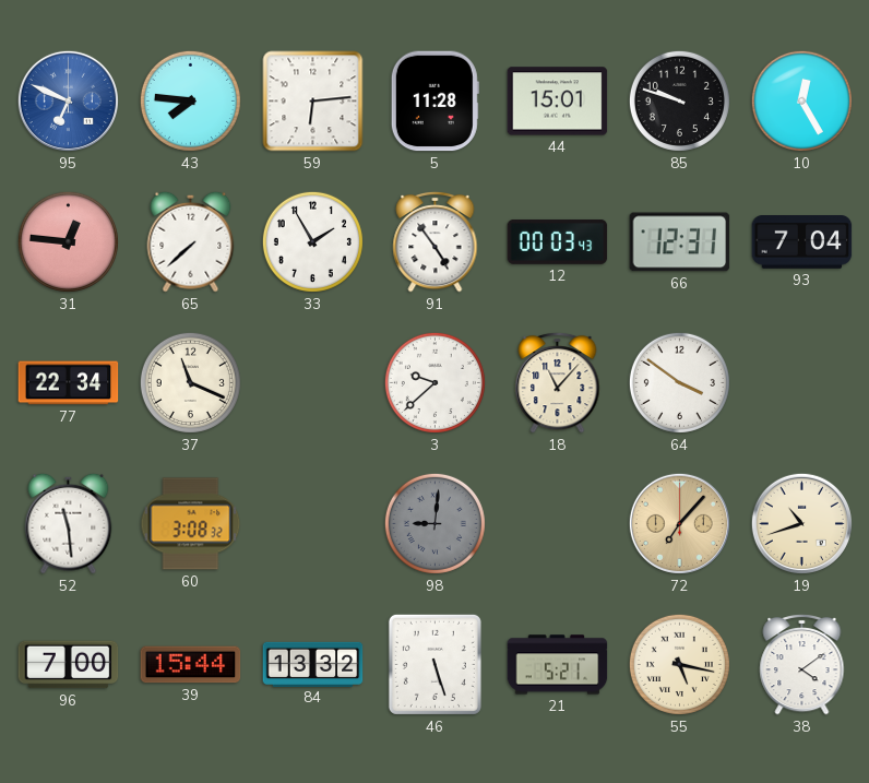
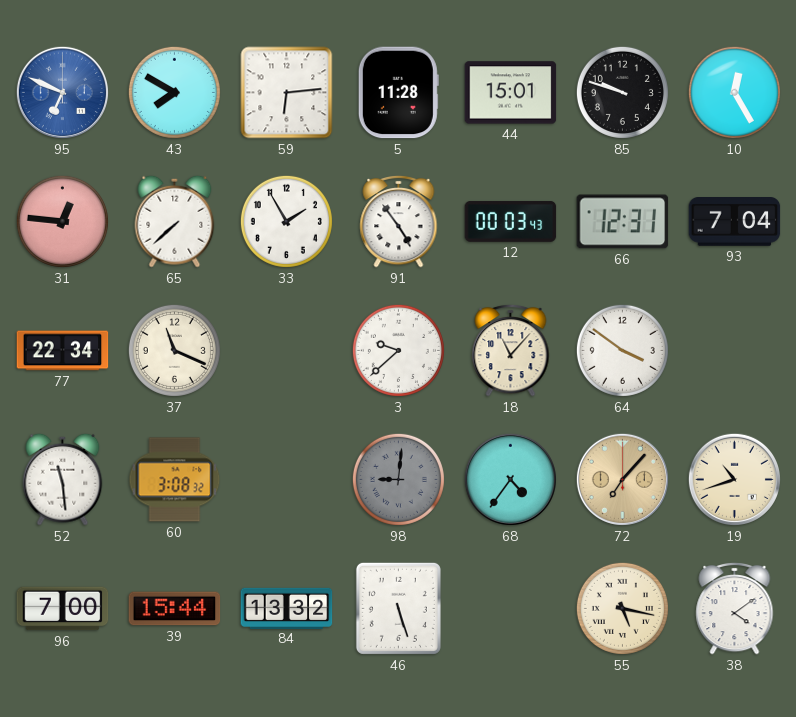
43: 7:46 -> 7:50
68: none -> 4:36
21: 5:21 -> none
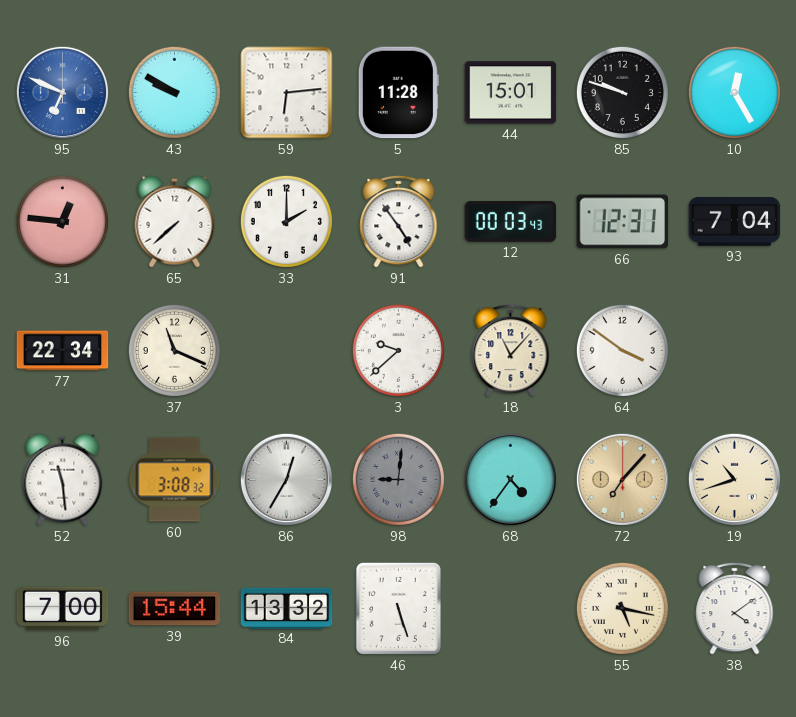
43: 7:50 -> 9:50
33: 1:55 -> 2:00
86: none -> 12:35
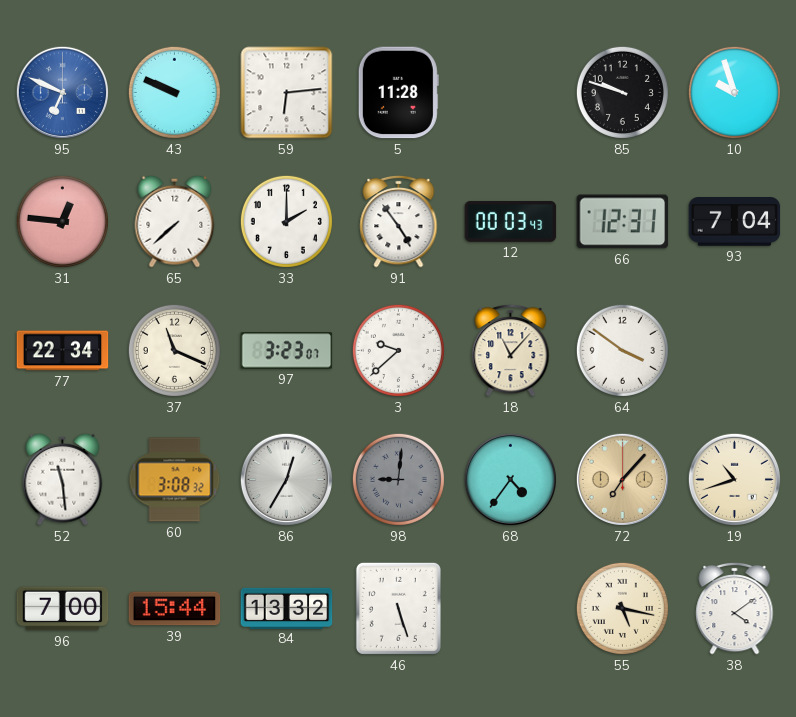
43: 9:50 -> 9:49
44: 15:01 -> none
10: 12:25 -> 9:57
97: none -> 3:23
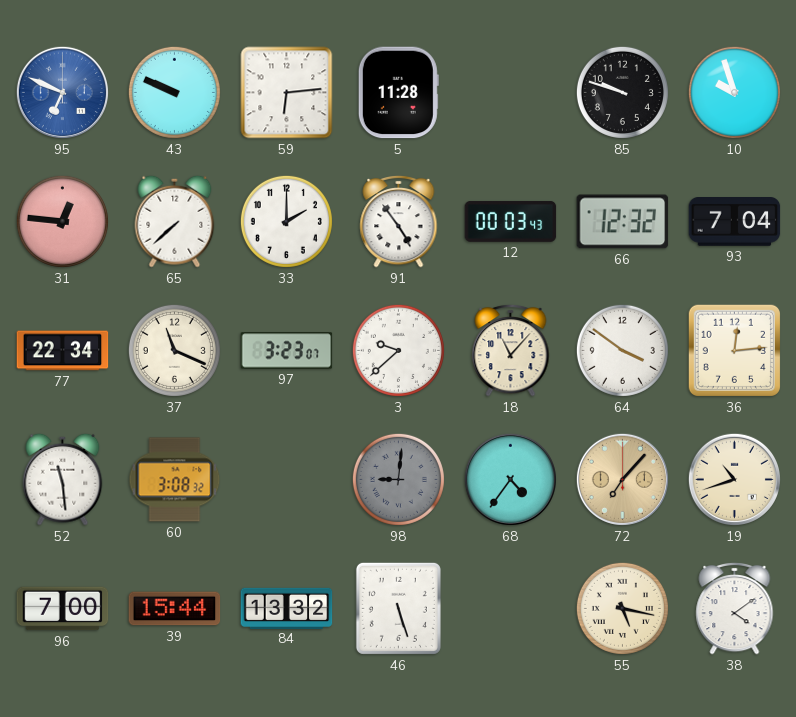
66: 12:31 -> 12:32
36: none -> 12:14
86: 12:35 -> none
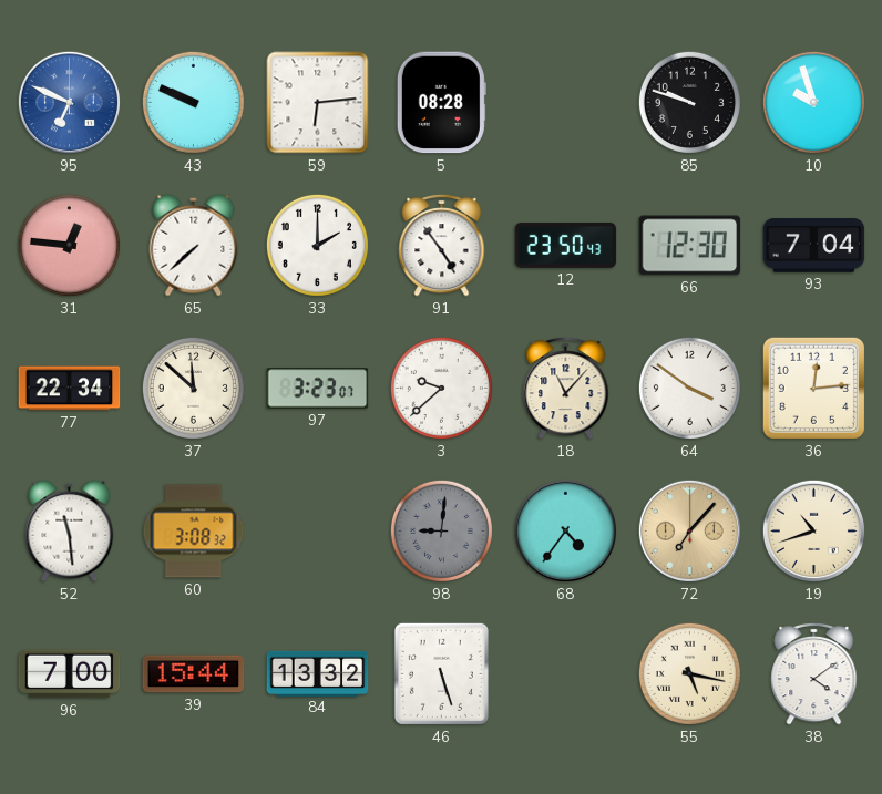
5: 11:28 -> 08:28
12: 00:03 -> 23:50
66: 12:32 -> 12:30
37: 11:19 -> 11:52
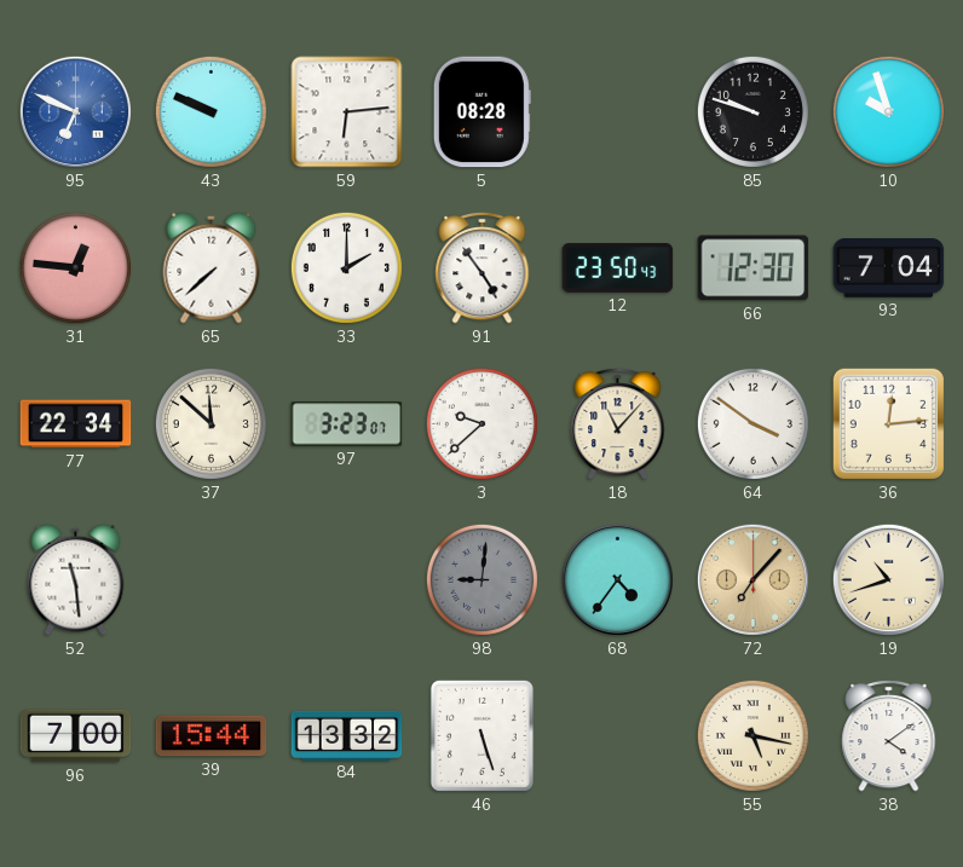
60: 3:08 -> none
